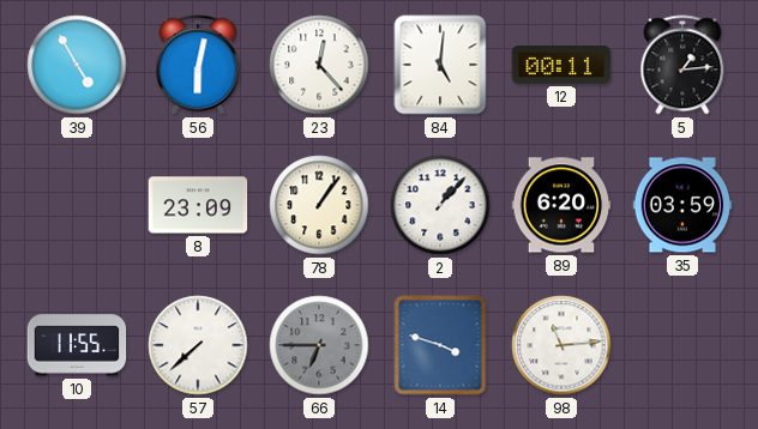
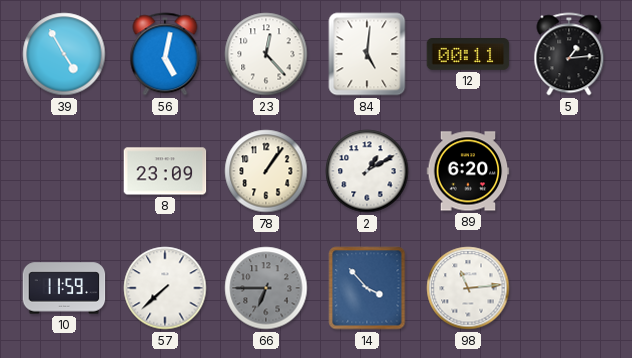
56: 6:02 -> 5:02
2: 1:07 -> 1:10
35: 03:59 -> none
10: 11:55 -> 11:59
14: 3:48 -> 3:53
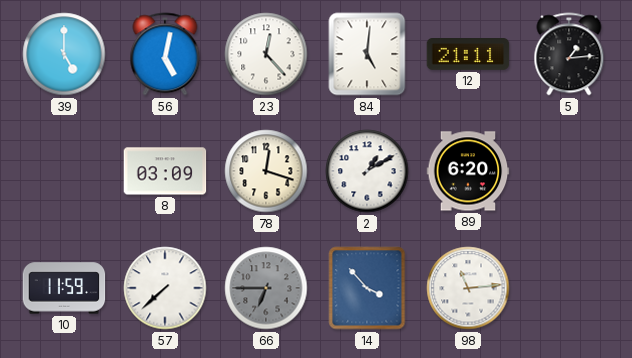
39: 4:55 -> 5:00
12: 00:11 -> 21:11
8: 23:09 -> 03:09
78: 1:06 -> 12:18
